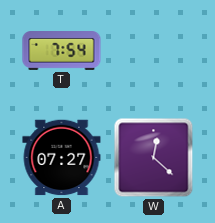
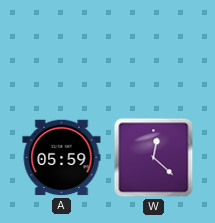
T: 7:54 -> none
A: 07:27 -> 05:59
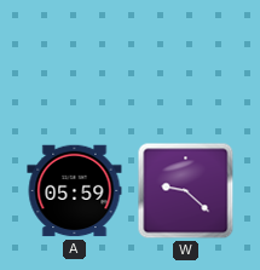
W: 12:22 -> 9:22
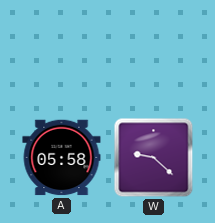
A: 05:59 -> 05:58
